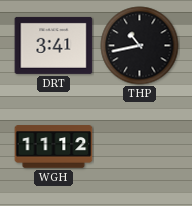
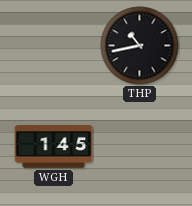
DRT: 3:41 -> none
WGH: 11:12 -> 1:45
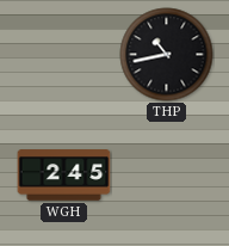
WGH: 1:45 -> 2:45
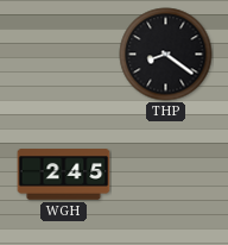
THP: 10:43 -> 8:21
